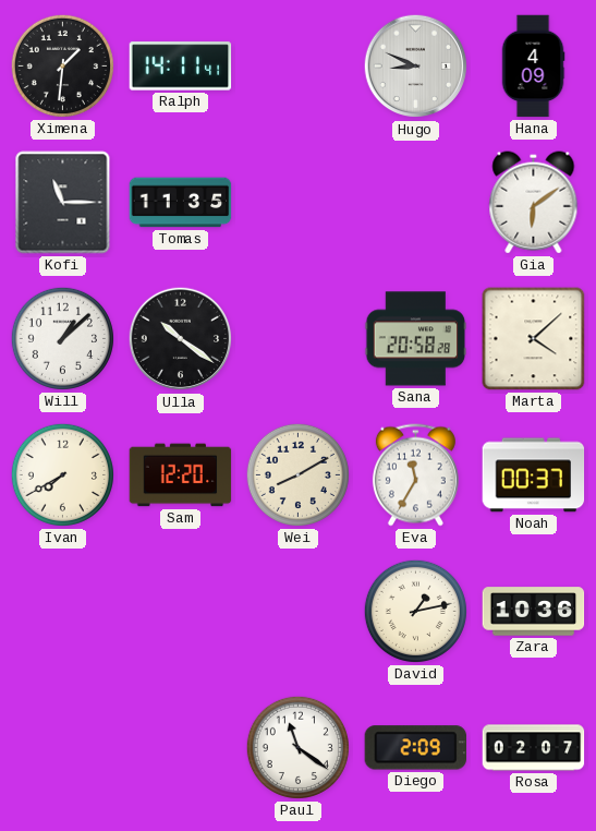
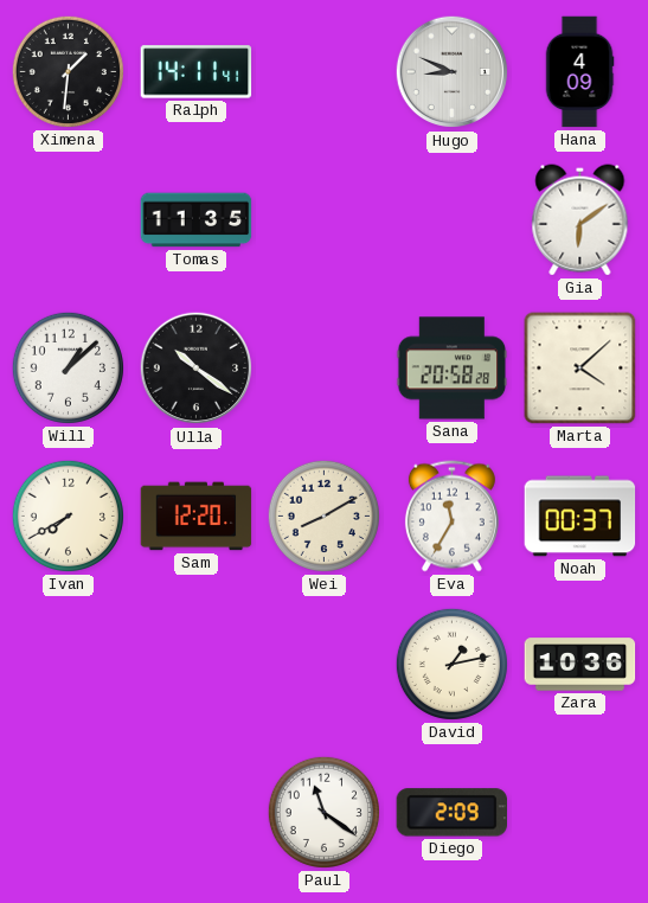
Kofi: 11:15 -> none
Rosa: 02:07 -> none
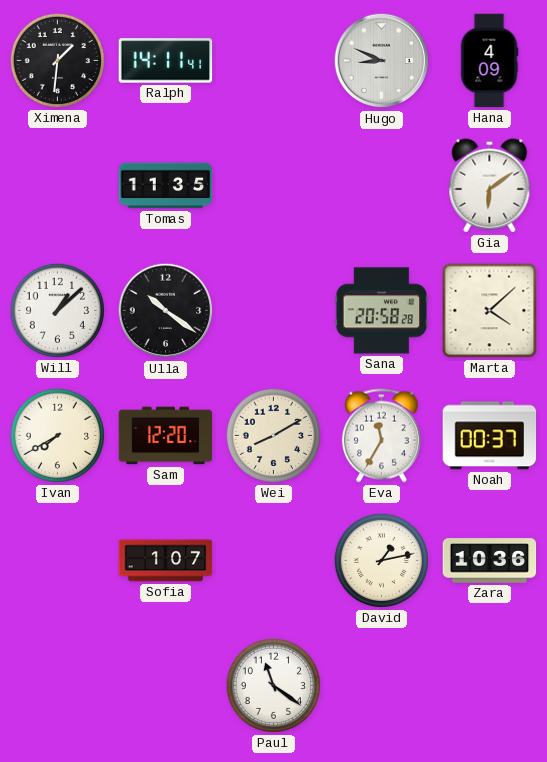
Sofia: none -> 1:07
Diego: 2:09 -> none
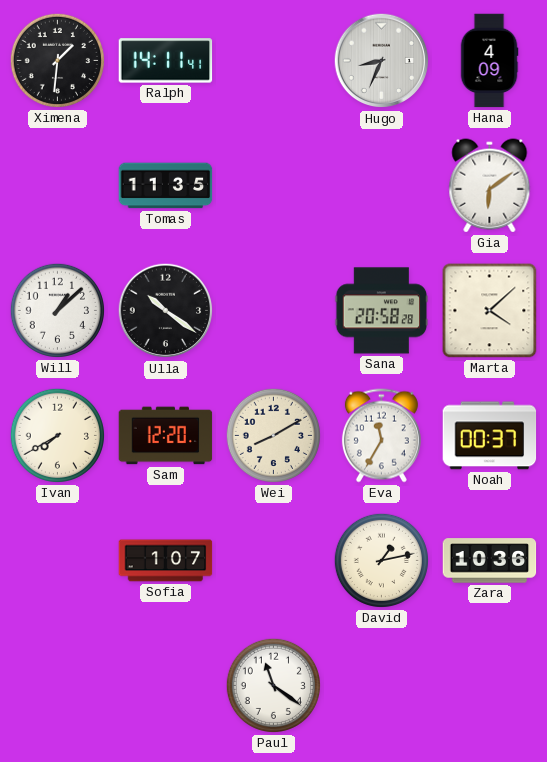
Hugo: 8:49 -> 8:34
